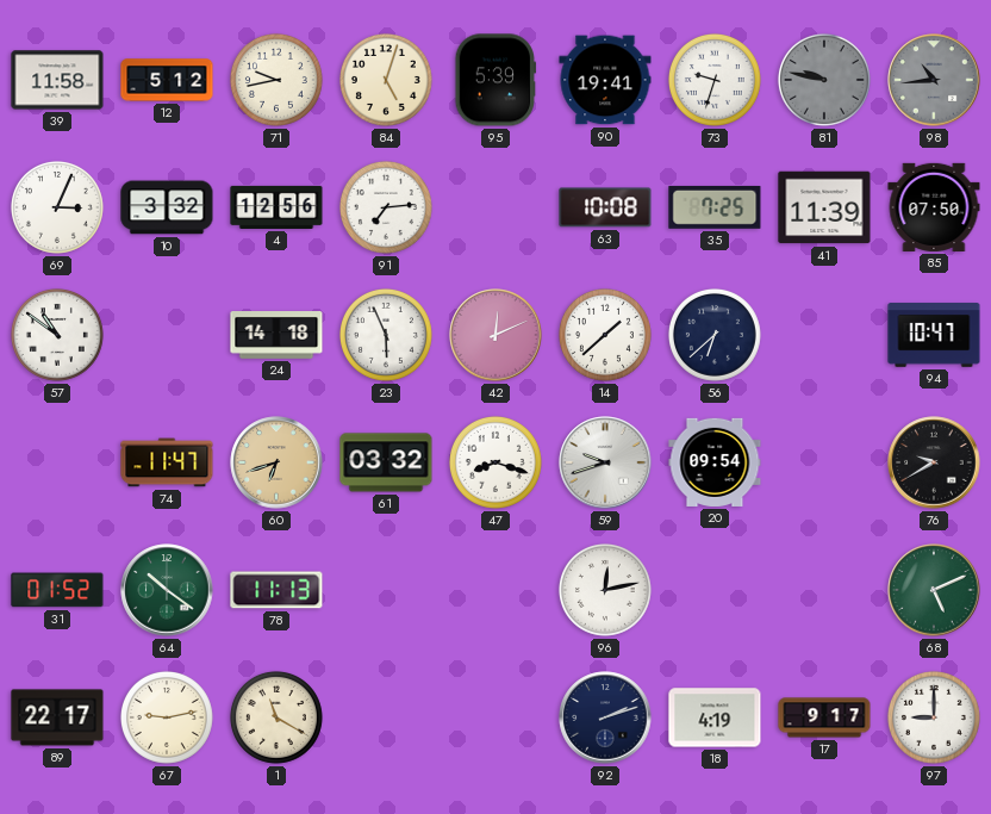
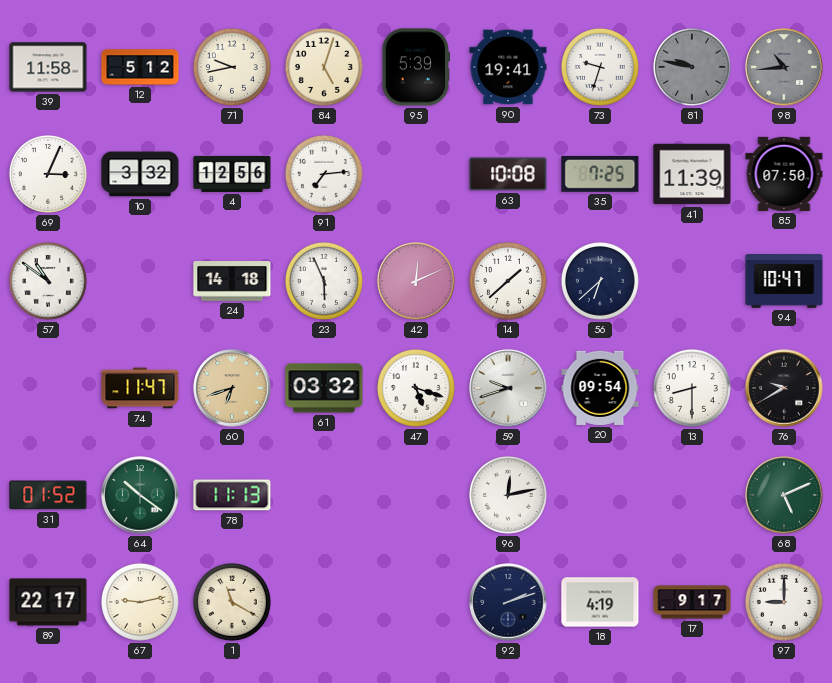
47: 8:18 -> 5:18
13: none -> 8:30
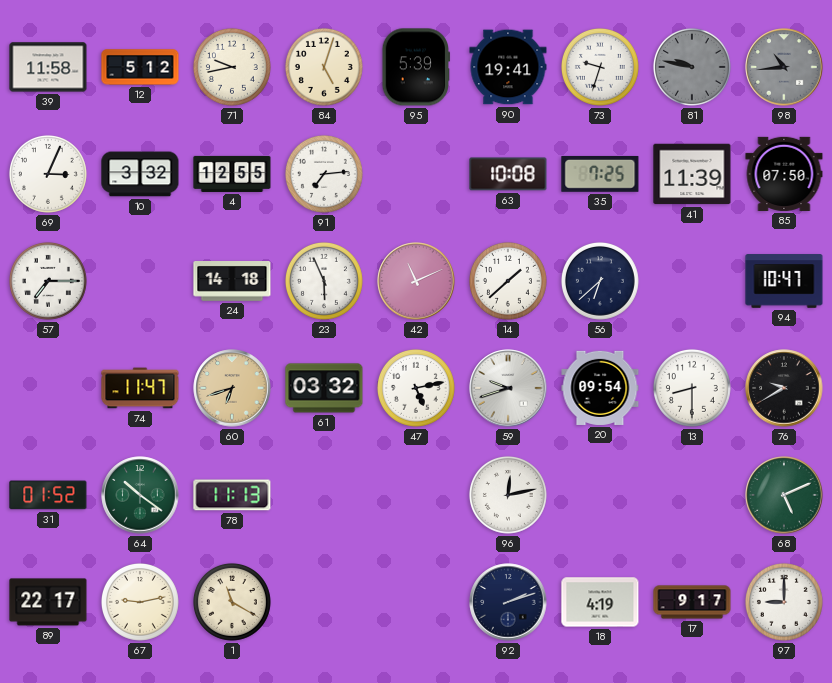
4: 12:56 -> 12:55
57: 10:51 -> 7:15
42: 12:11 -> 11:11
47: 5:18 -> 5:13
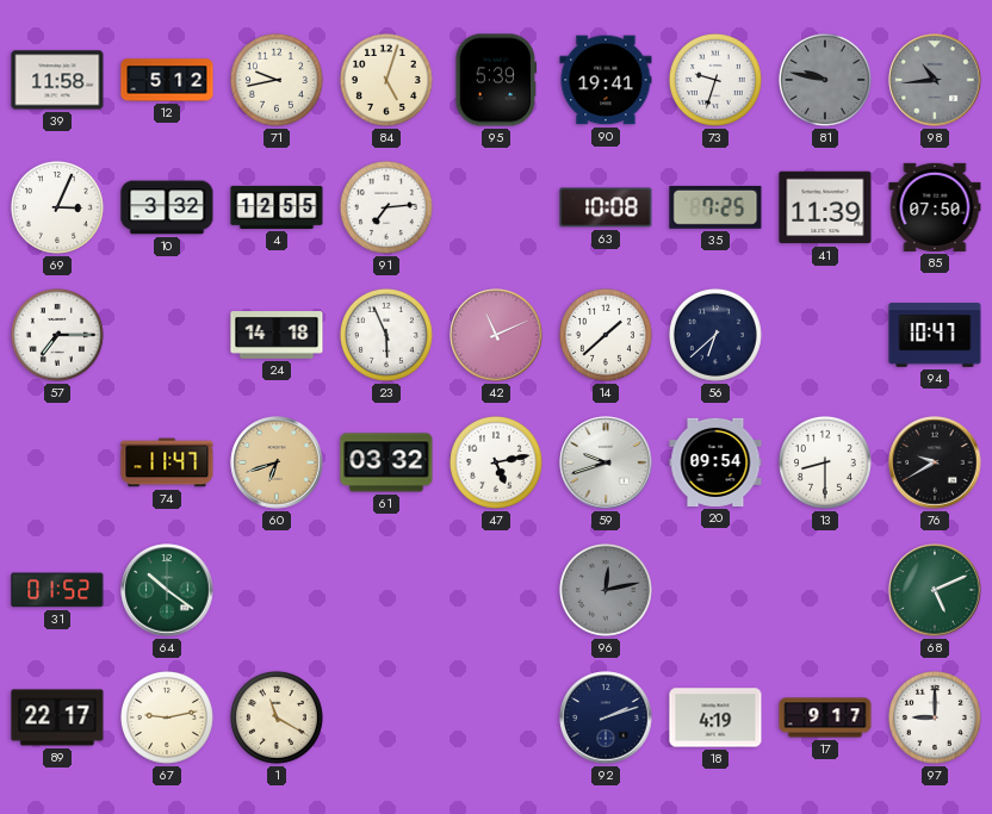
78: 11:13 -> none
96 dial: white -> grey
